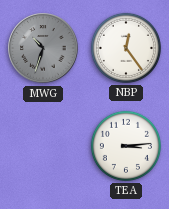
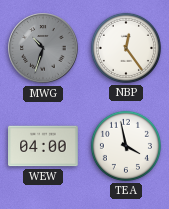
WEW: none -> 04:00
TEA: 3:14 -> 3:58
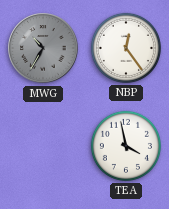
MWG: 10:33 -> 10:35
WEW: 04:00 -> none
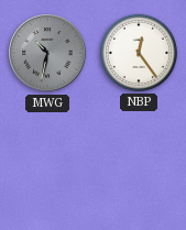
MWG: 10:35 -> 10:32
TEA: 3:58 -> none
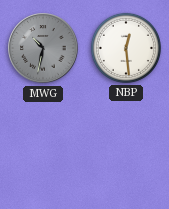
NBP: 12:24 -> 12:29
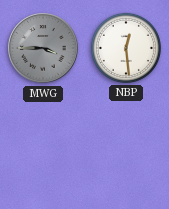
MWG: 10:32 -> 3:45
